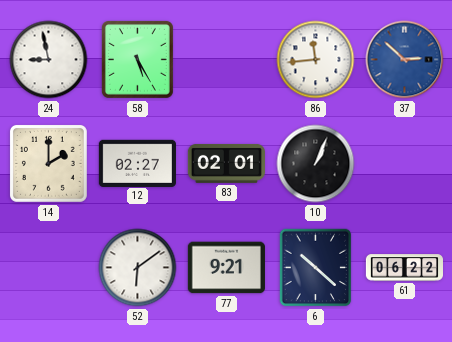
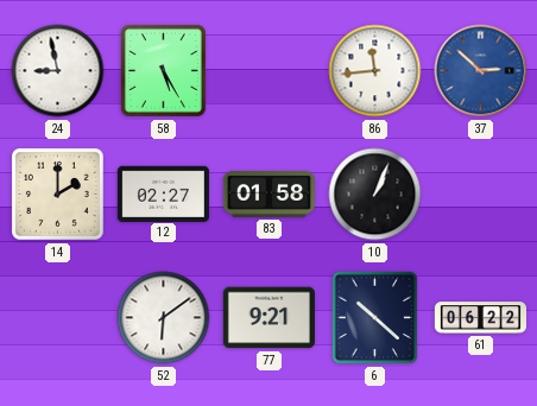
83: 02:01 -> 01:58
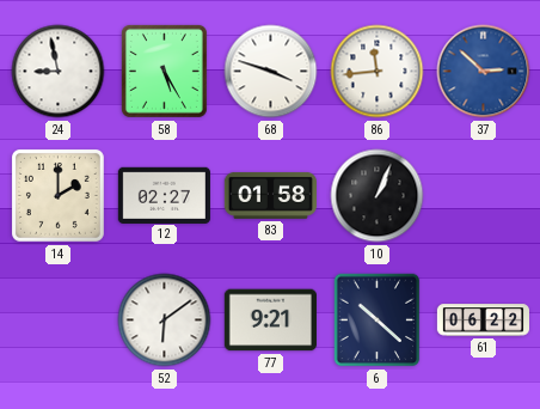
68: none -> 3:48
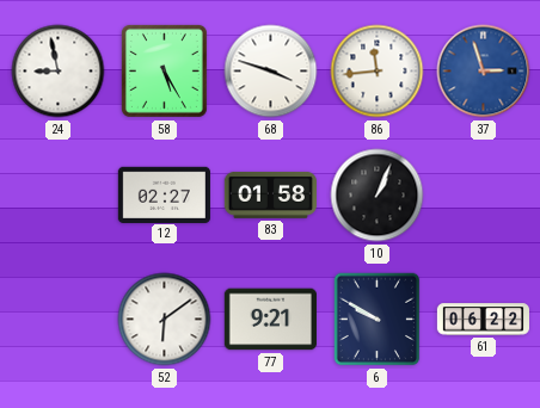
37: 2:52 -> 2:57
14: 2:00 -> none
6: 10:22 -> 9:50
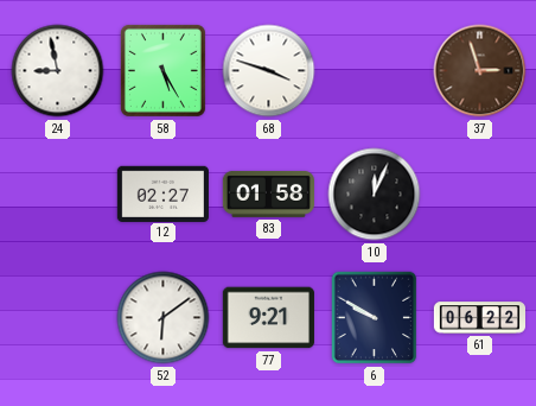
86: 11:44 -> none
37 dial: blue -> brown
10: 1:04 -> 12:04
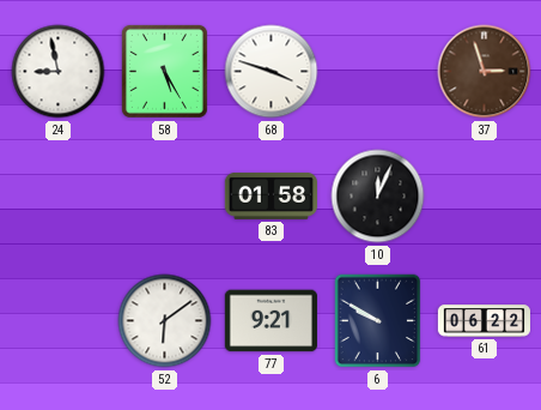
12: 02:27 -> none
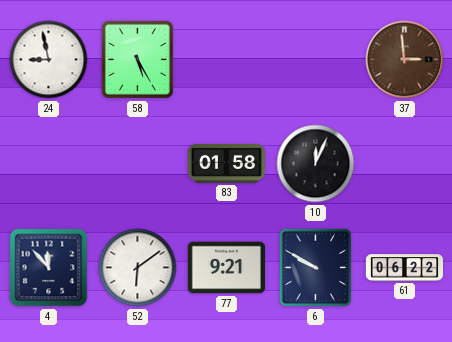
68: 3:48 -> none
37: 2:57 -> 2:59
4: none -> 11:53
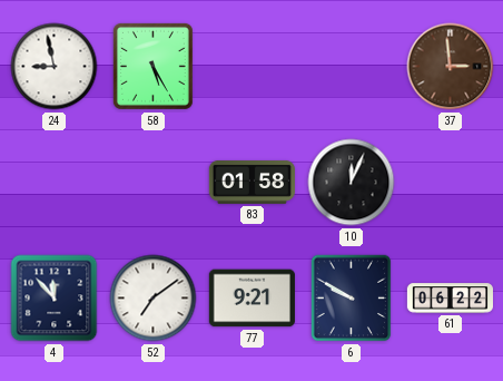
52: 6:09 -> 7:09
